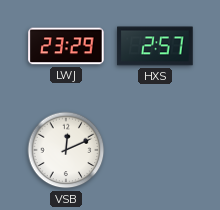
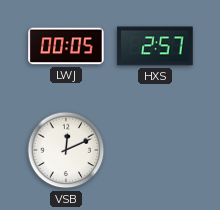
LWJ: 23:29 -> 00:05
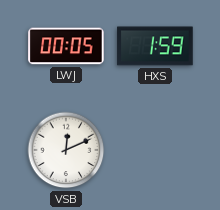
HXS: 2:57 -> 1:59
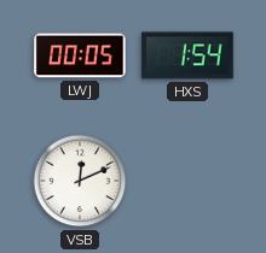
HXS: 1:59 -> 1:54
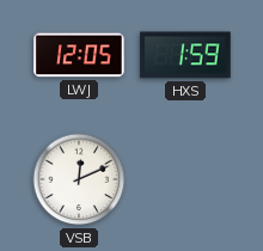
LWJ: 00:05 -> 12:05
HXS: 1:54 -> 1:59
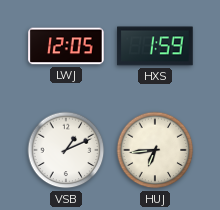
VSB: 12:11 -> 1:11
HUJ: none -> 6:44
